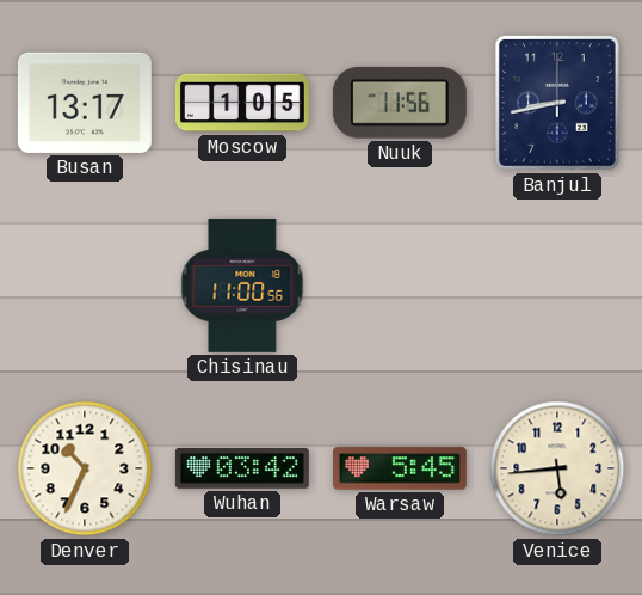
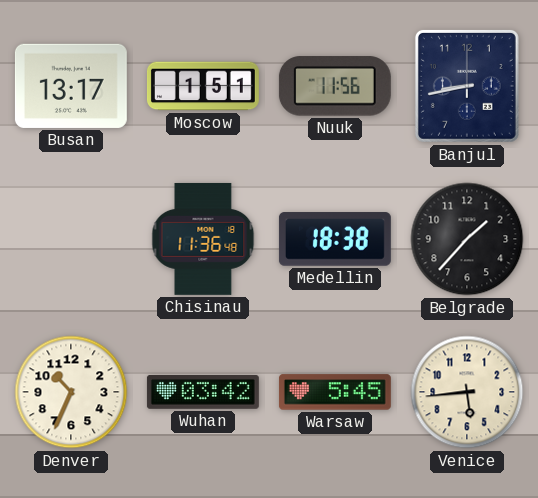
Moscow: 1:05 -> 1:51
Chisinau: 11:00 -> 11:36
Medellin: none -> 18:38
Belgrade: none -> 1:37
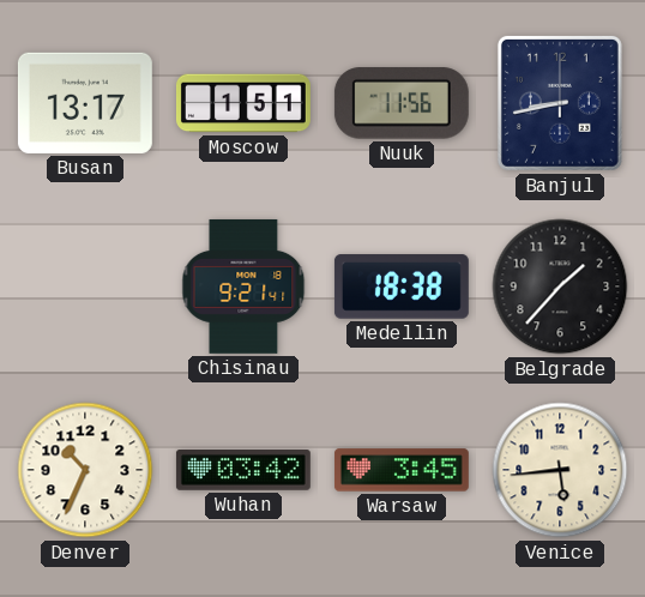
Chisinau: 11:36 -> 9:21
Warsaw: 5:45 -> 3:45
